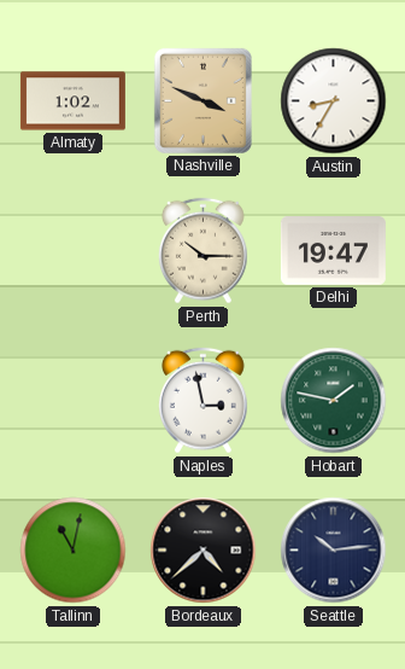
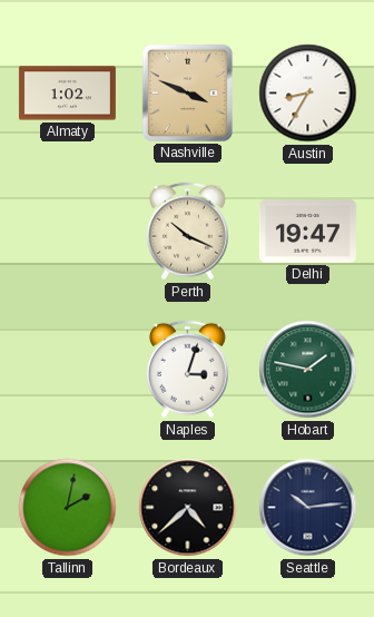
Perth: 10:15 -> 10:19
Naples: 2:58 -> 3:03
Tallinn: 11:02 -> 2:02
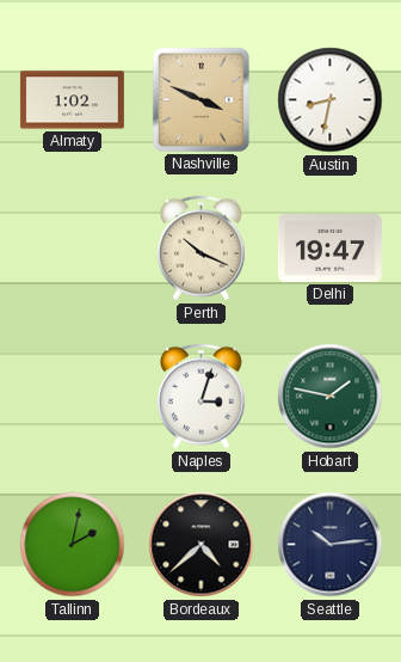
Austin: 8:35 -> 8:32
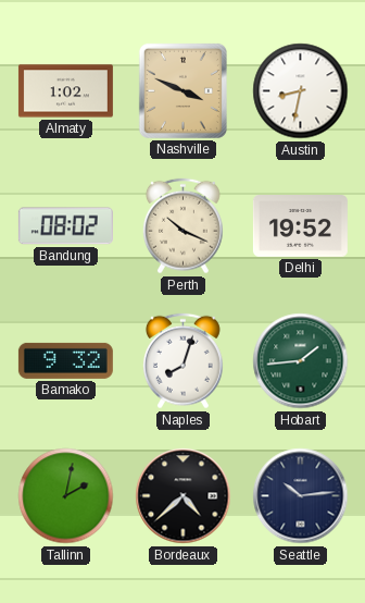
Bandung: none -> 08:02
Delhi: 19:47 -> 19:52
Bamako: none -> 9:32
Naples: 3:03 -> 8:03
Hobart: 1:47 -> 1:44
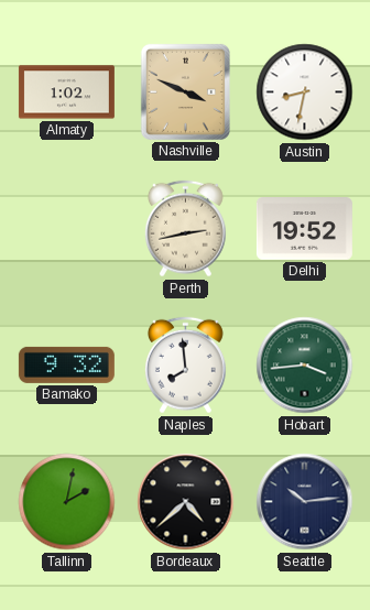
Bandung: 08:02 -> none
Perth: 10:19 -> 2:43
Naples: 8:03 -> 7:59
Hobart: 1:44 -> 3:44
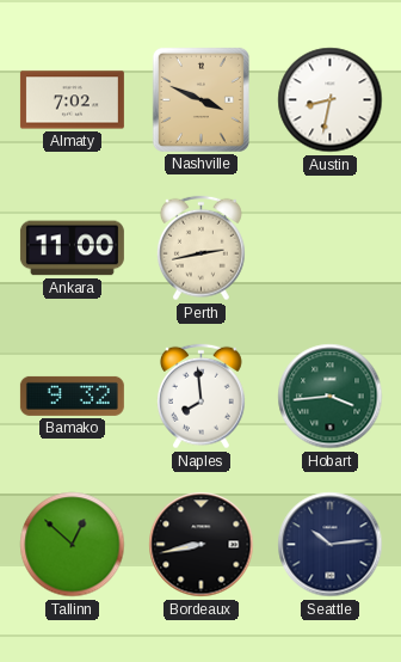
Almaty: 1:02 -> 7:02
Ankara: none -> 11:00
Delhi: 19:52 -> none
Tallinn: 2:02 -> 12:52
Bordeaux: 4:38 -> 8:43
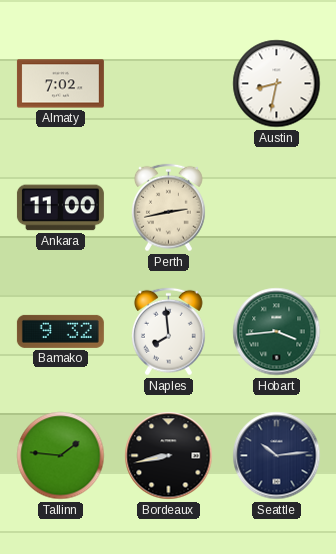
Nashville: 3:49 -> none
Tallinn: 12:52 -> 1:46
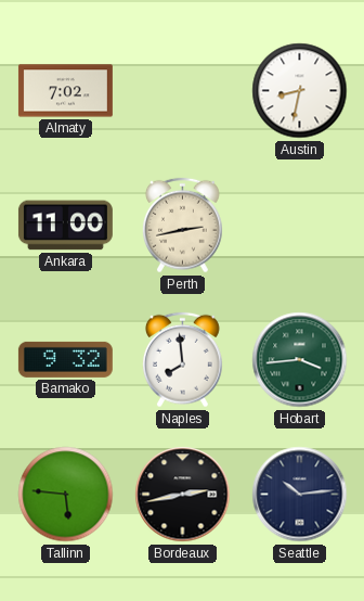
Tallinn: 1:46 -> 5:46
Bordeaux: 8:43 -> 2:43
